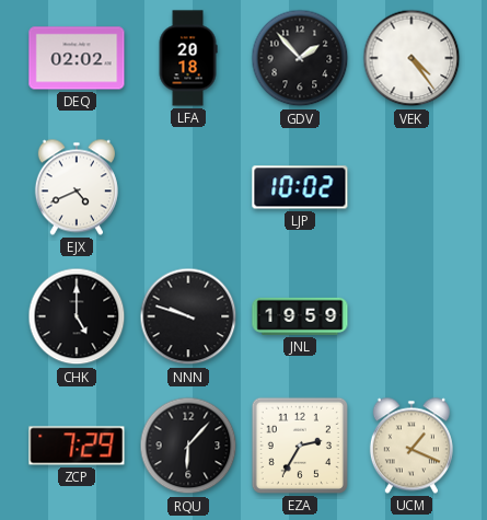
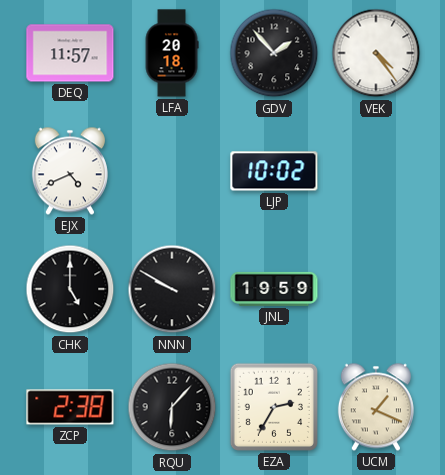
DEQ: 02:02 -> 11:57
NNN: 9:48 -> 9:50
ZCP: 7:29 -> 2:38
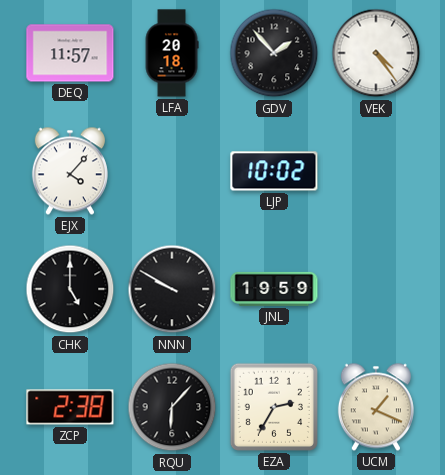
EJX: 4:41 -> 4:07
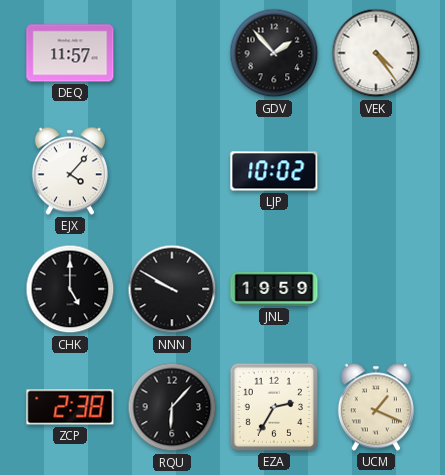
LFA: 20:18 -> none
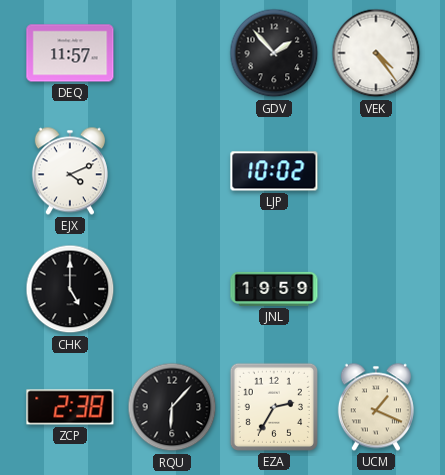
EJX: 4:07 -> 4:11
NNN: 9:50 -> none
